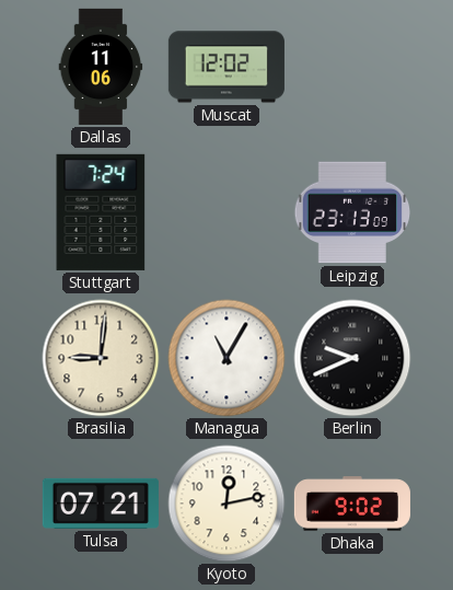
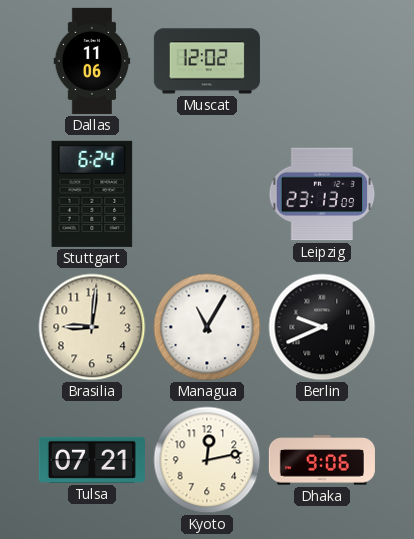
Stuttgart: 7:24 -> 6:24
Dhaka: 9:02 -> 9:06
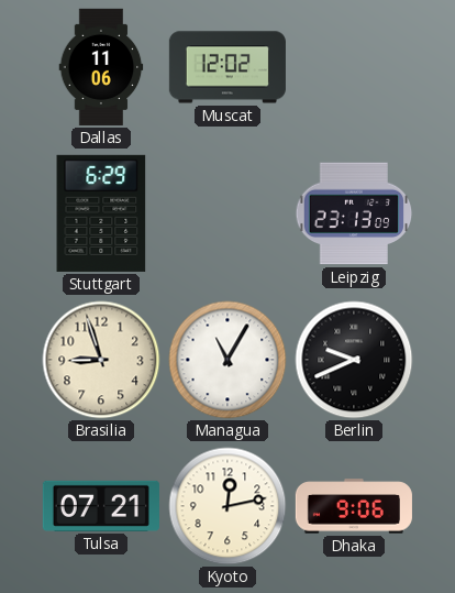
Stuttgart: 6:24 -> 6:29
Brasilia: 9:01 -> 8:57
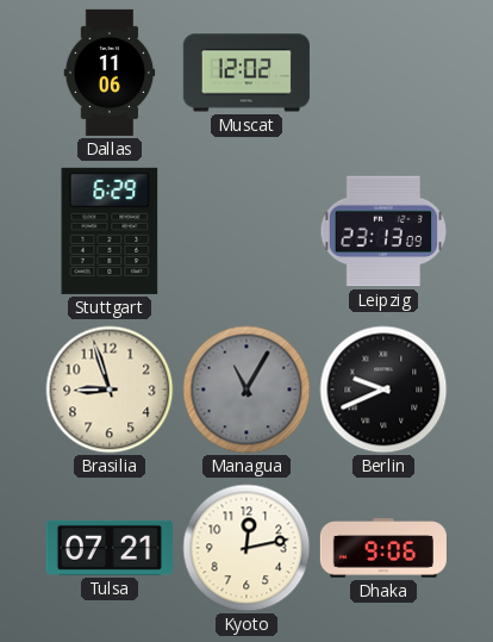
Managua dial: white -> grey
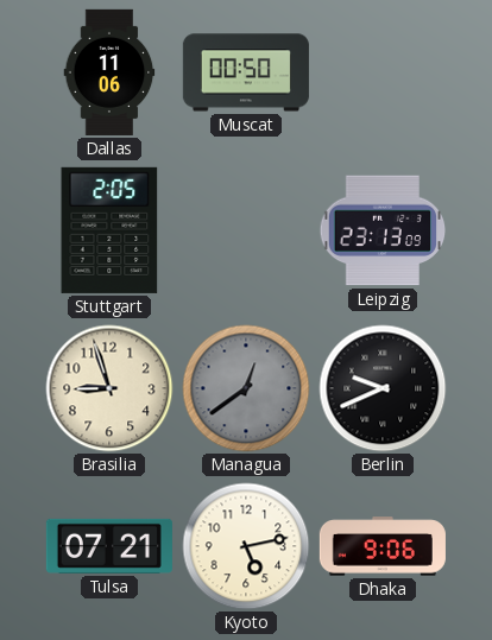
Muscat: 12:02 -> 00:50
Stuttgart: 6:29 -> 2:05
Managua: 11:05 -> 12:39
Kyoto: 12:13 -> 5:13
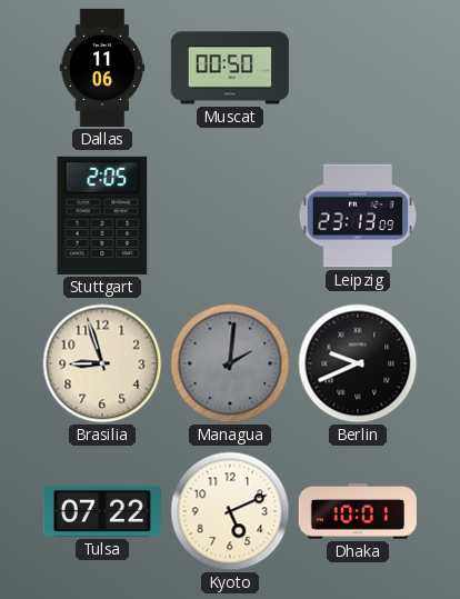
Managua: 12:39 -> 2:01
Tulsa: 07:21 -> 07:22
Kyoto: 5:13 -> 5:11
Dhaka: 9:06 -> 10:01
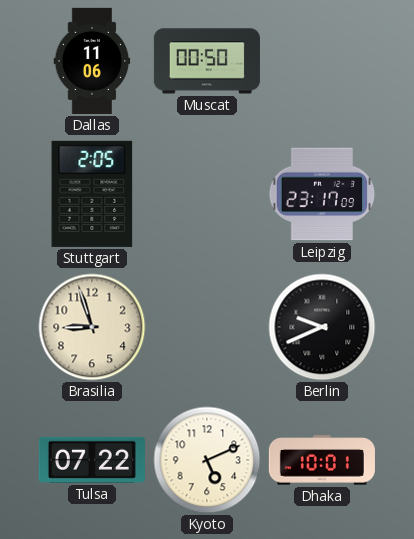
Leipzig: 23:13 -> 23:17
Managua: 2:01 -> none
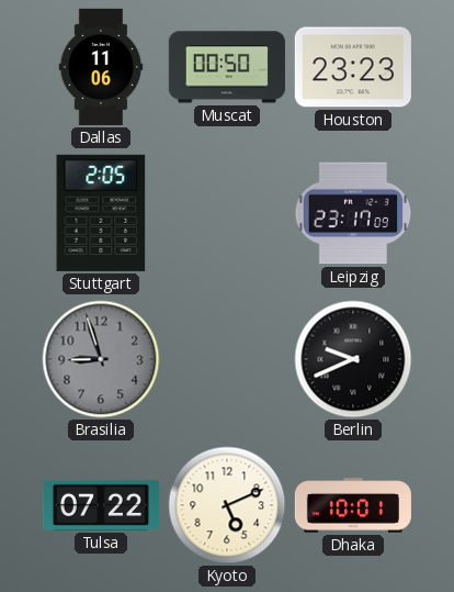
Houston: none -> 23:23
Brasilia dial: cream -> grey
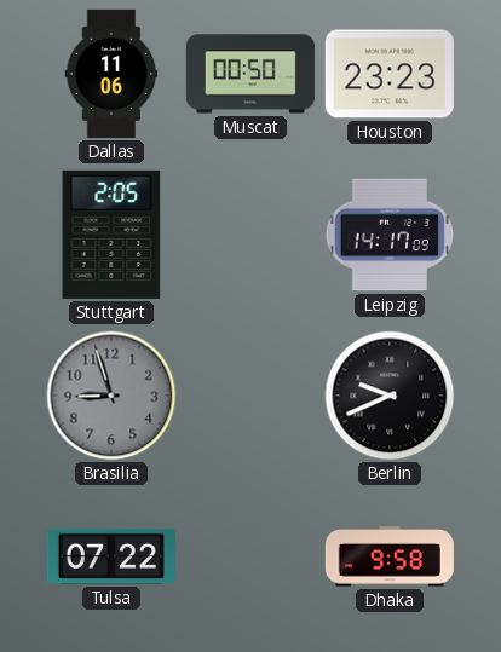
Leipzig: 23:17 -> 14:17
Kyoto: 5:11 -> none
Dhaka: 10:01 -> 9:58
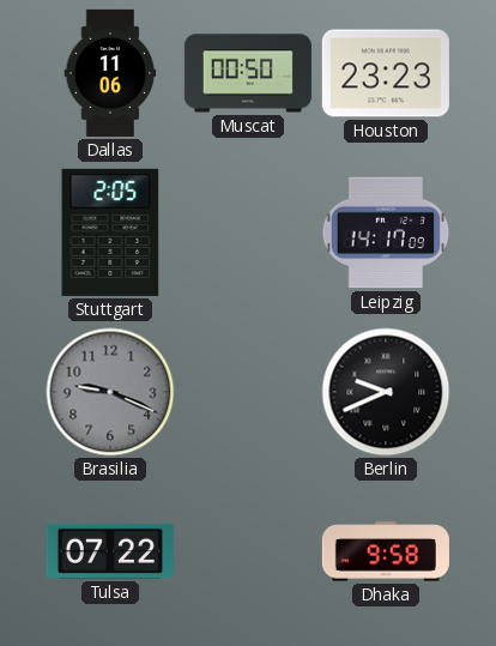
Brasilia: 8:57 -> 9:19
